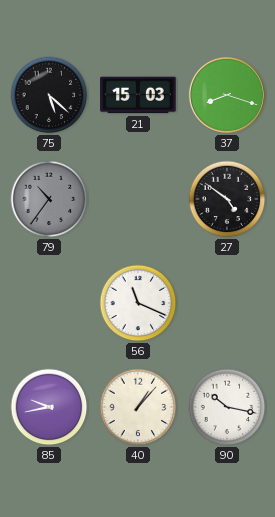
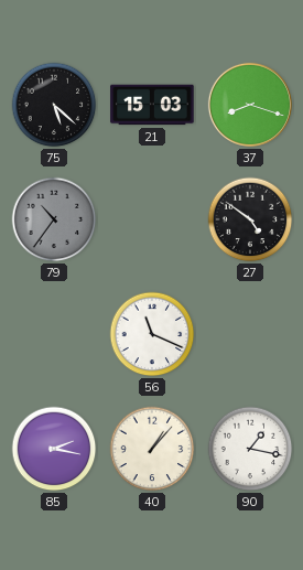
85: 9:43 -> 2:17
90: 10:17 -> 1:17
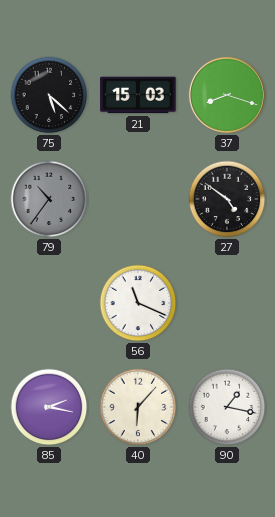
40: 1:07 -> 6:07
